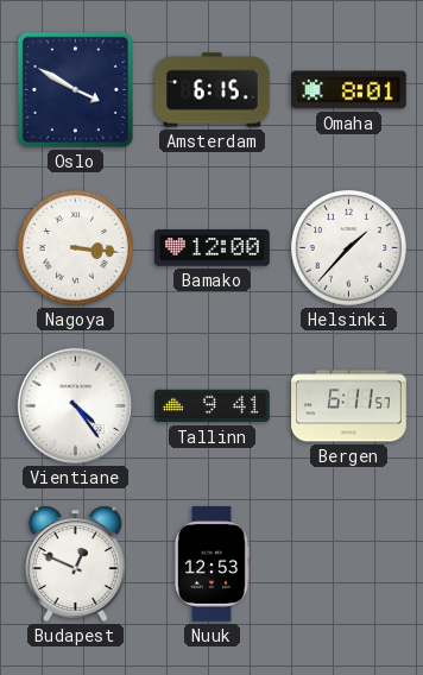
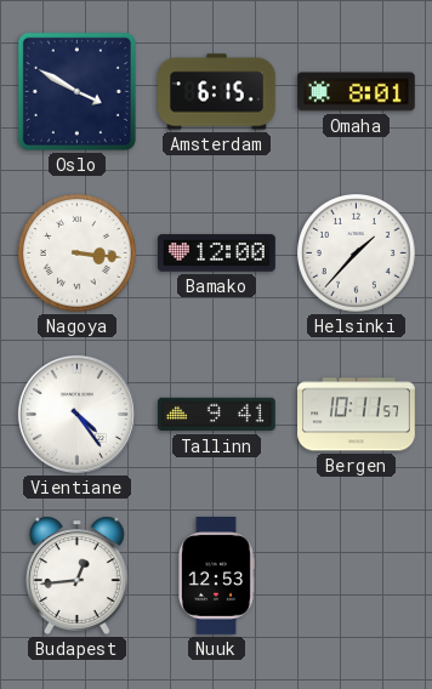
Bergen: 6:11 -> 10:11
Budapest: 12:49 -> 12:44
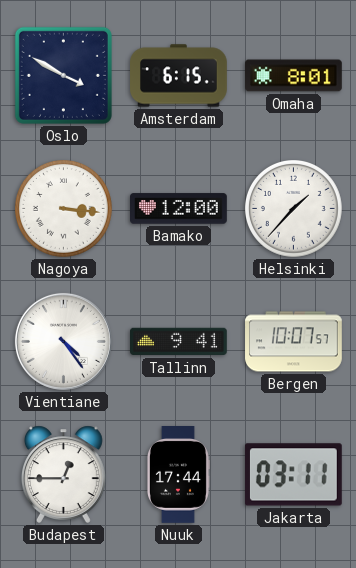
Bergen: 10:11 -> 10:07
Budapest: 12:44 -> 12:45
Nuuk: 12:53 -> 17:44
Jakarta: none -> 03:11
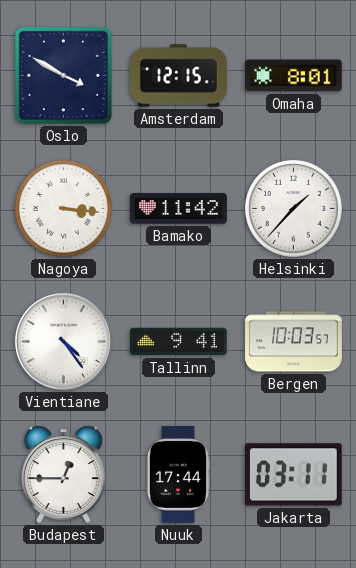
Amsterdam: 6:15 -> 12:15
Bamako: 12:00 -> 11:42
Bergen: 10:07 -> 10:03
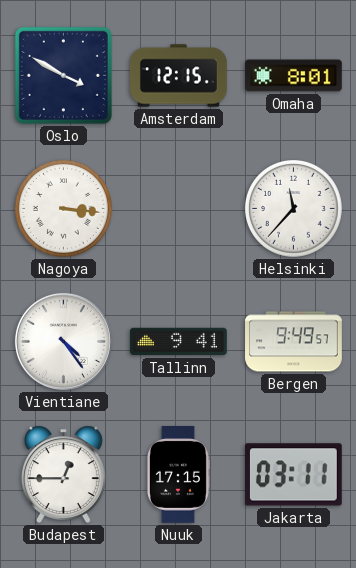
Bamako: 11:42 -> none
Helsinki: 1:37 -> 11:37
Bergen: 10:03 -> 9:49
Nuuk: 17:44 -> 17:15
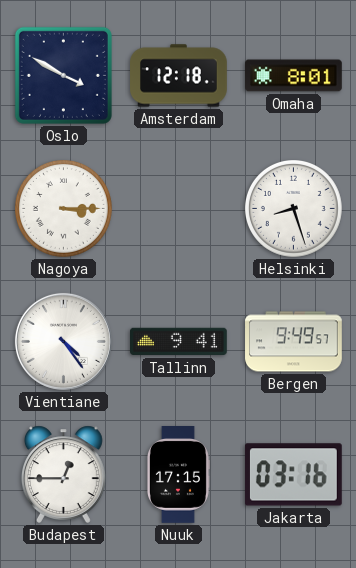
Amsterdam: 12:15 -> 12:18
Nagoya: 3:16 -> 3:15
Helsinki: 11:37 -> 8:27
Jakarta: 03:11 -> 03:16
